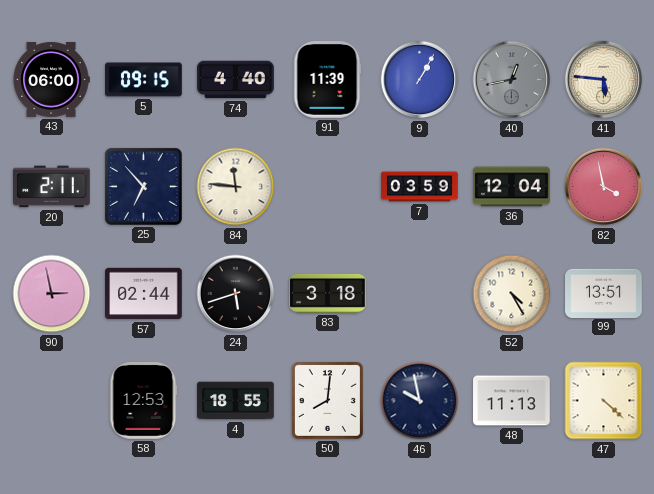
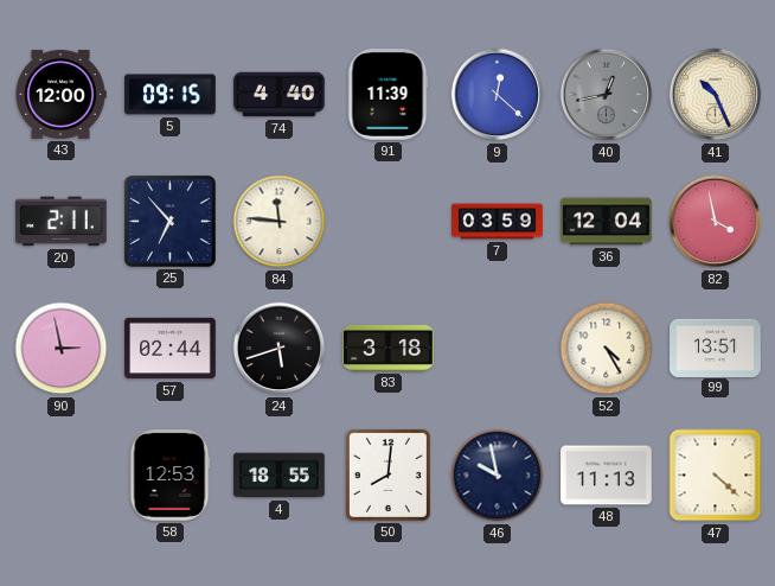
43: 06:00 -> 12:00
9: 1:05 -> 12:22
41: 5:46 -> 10:26
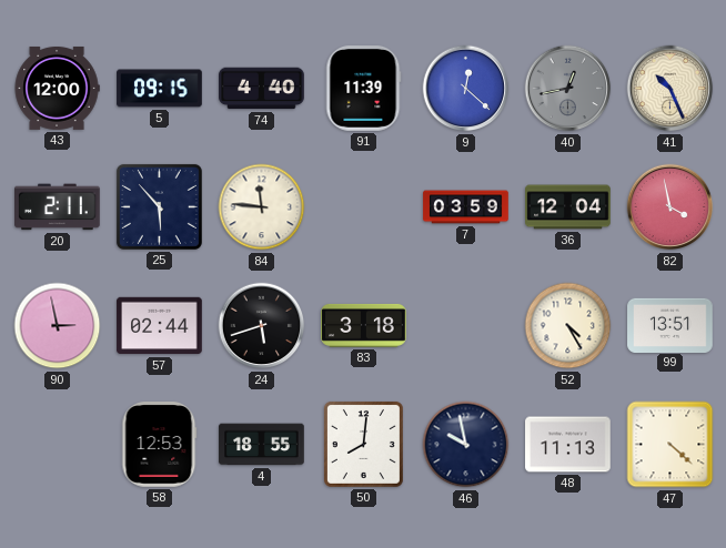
25: 6:53 -> 5:53
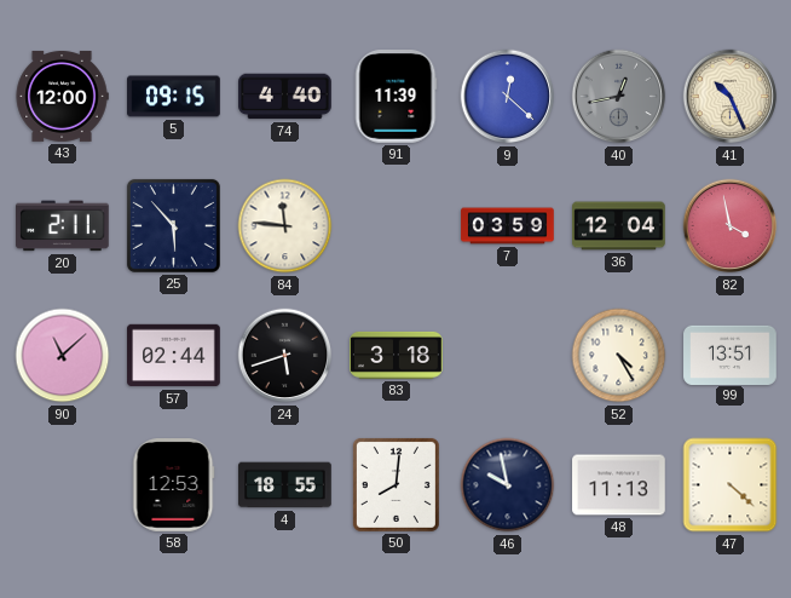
90: 2:58 -> 11:08
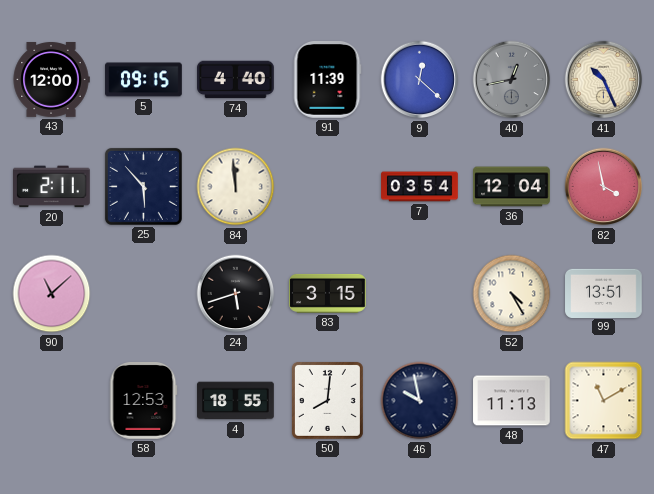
84: 11:46 -> 11:59
7: 03:59 -> 03:54
57: 02:44 -> none
83: 3:18 -> 3:15
47: 4:22 -> 11:10
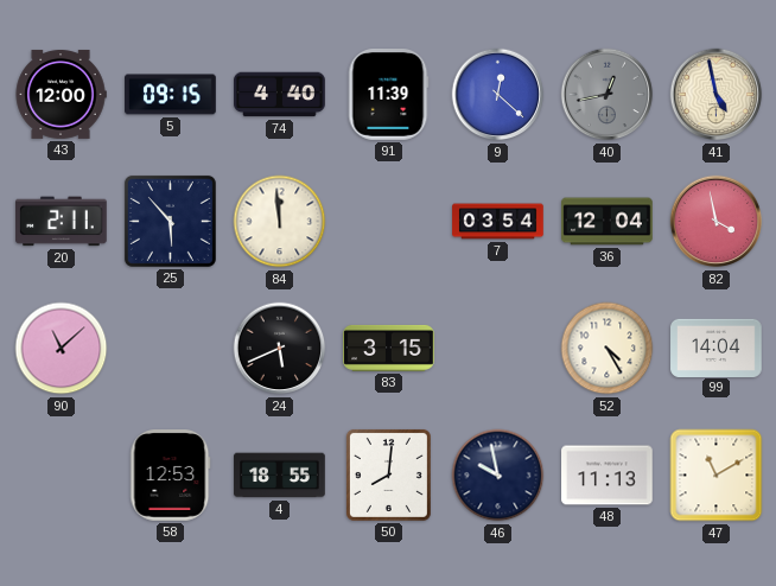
41: 10:26 -> 4:58
24: 5:42 -> 5:41
99: 13:51 -> 14:04
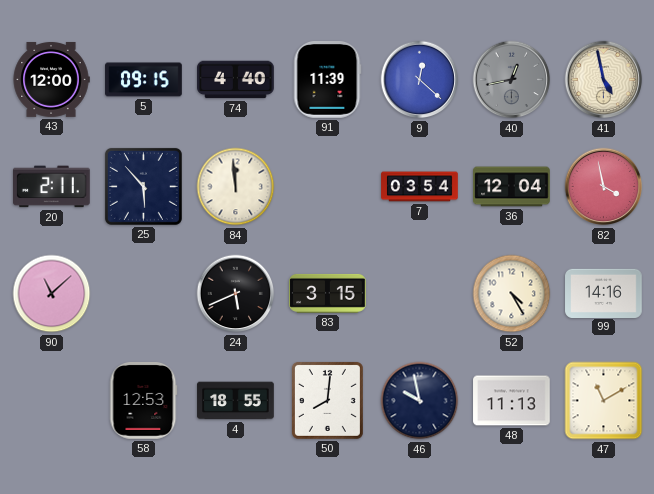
99: 14:04 -> 14:16
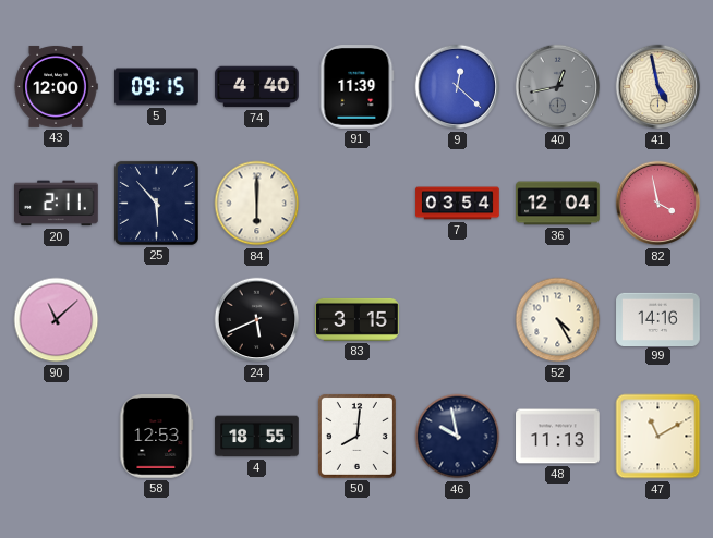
84: 11:59 -> 6:00
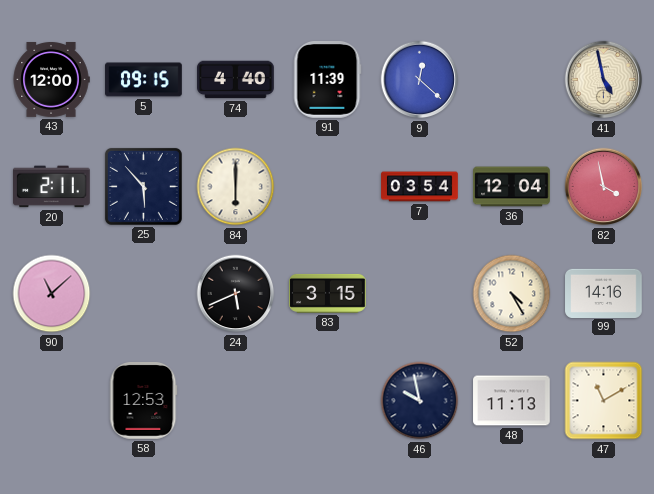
40: 12:43 -> none
4: 18:55 -> none
50: 8:01 -> none
